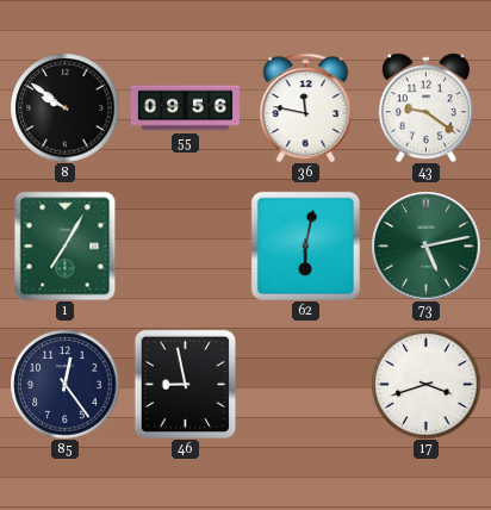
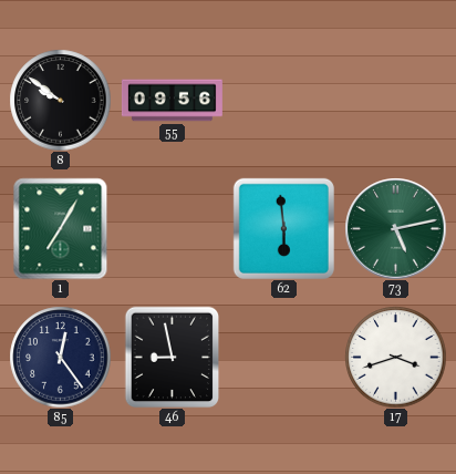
36: 11:47 -> none
43: 9:21 -> none
62: 6:02 -> 5:59
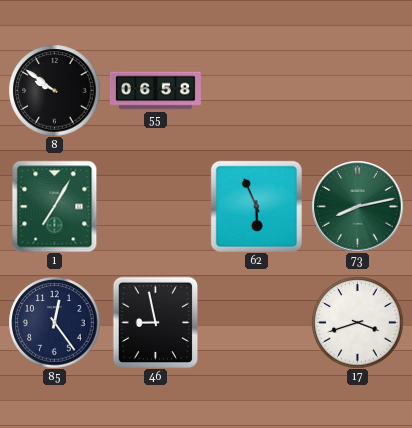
55: 09:56 -> 06:58
62: 5:59 -> 5:56
73: 5:13 -> 8:13
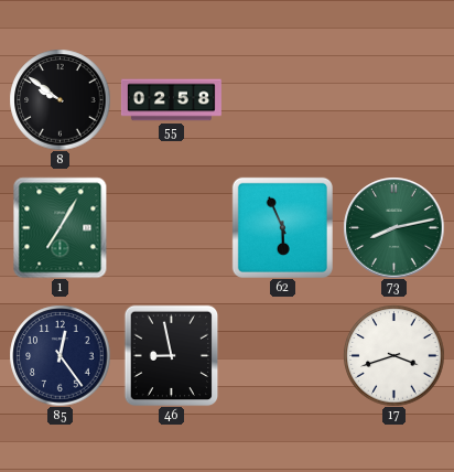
55: 06:58 -> 02:58
